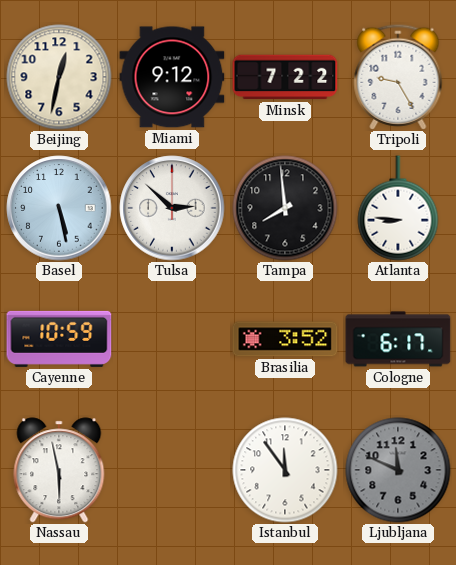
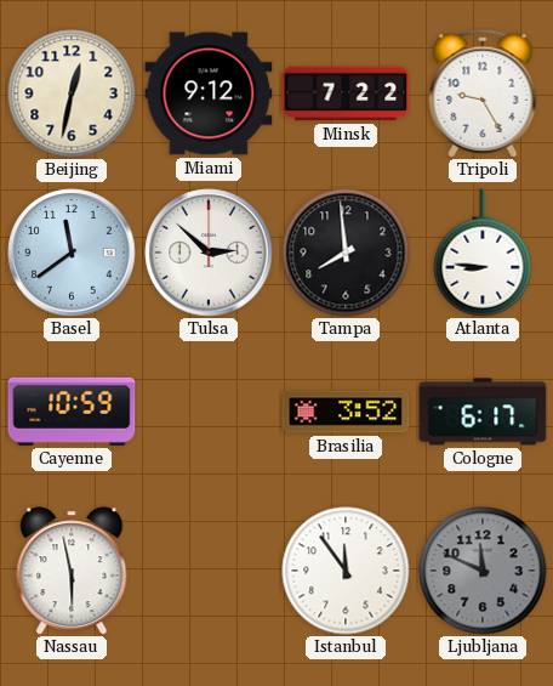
Basel: 5:28 -> 11:39
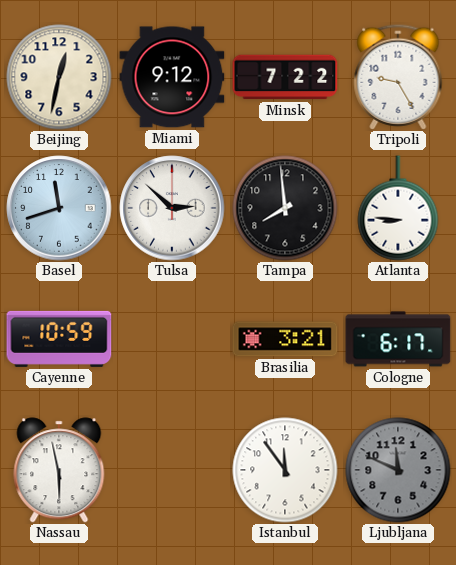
Basel: 11:39 -> 11:42
Brasilia: 3:52 -> 3:21
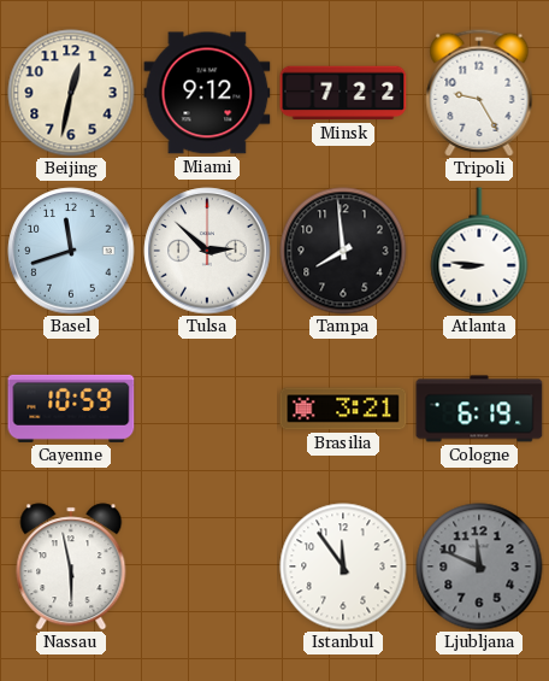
Cologne: 6:17 -> 6:19
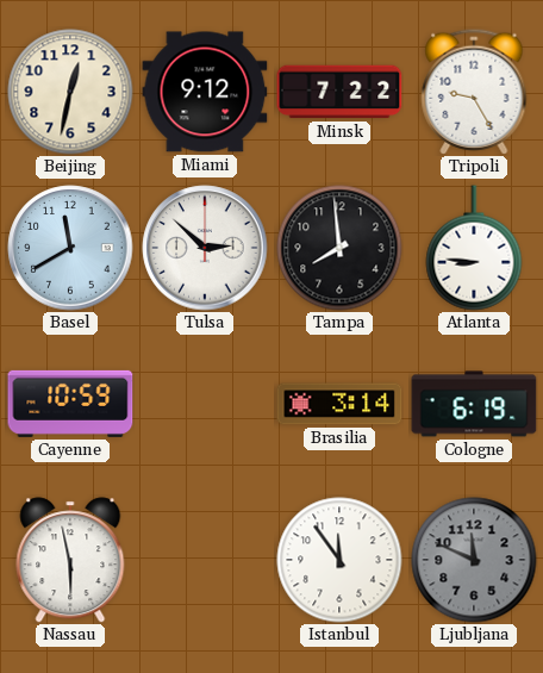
Basel: 11:42 -> 11:40
Brasilia: 3:21 -> 3:14
